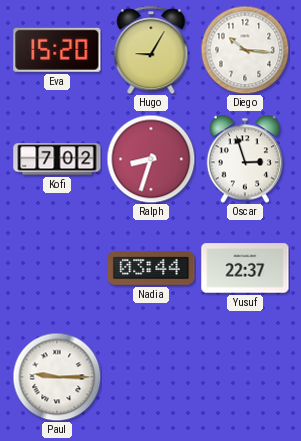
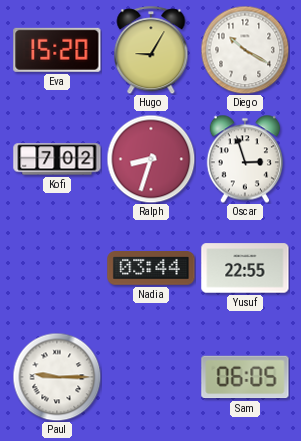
Diego: 10:16 -> 10:20
Yusuf: 22:37 -> 22:55
Sam: none -> 06:05
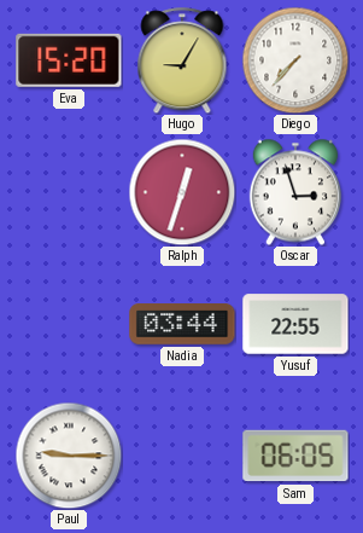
Diego: 10:20 -> 7:37
Kofi: 7:02 -> none
Ralph: 8:33 -> 12:33
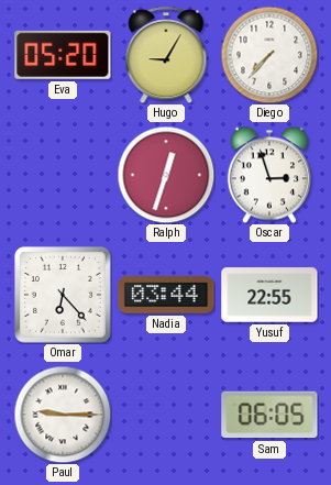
Eva: 15:20 -> 05:20
Omar: none -> 6:23
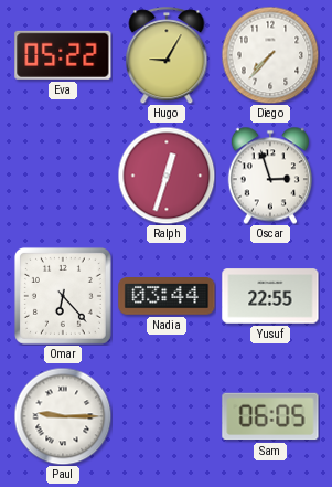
Eva: 05:20 -> 05:22
